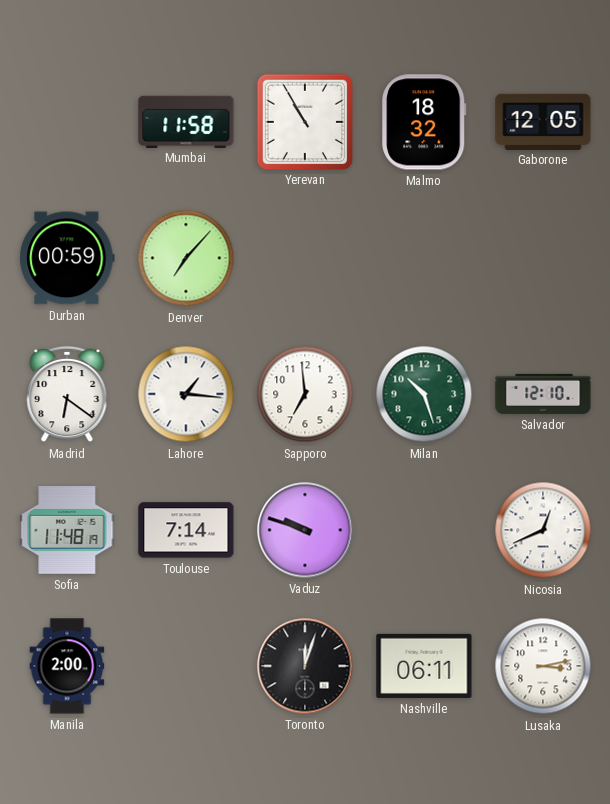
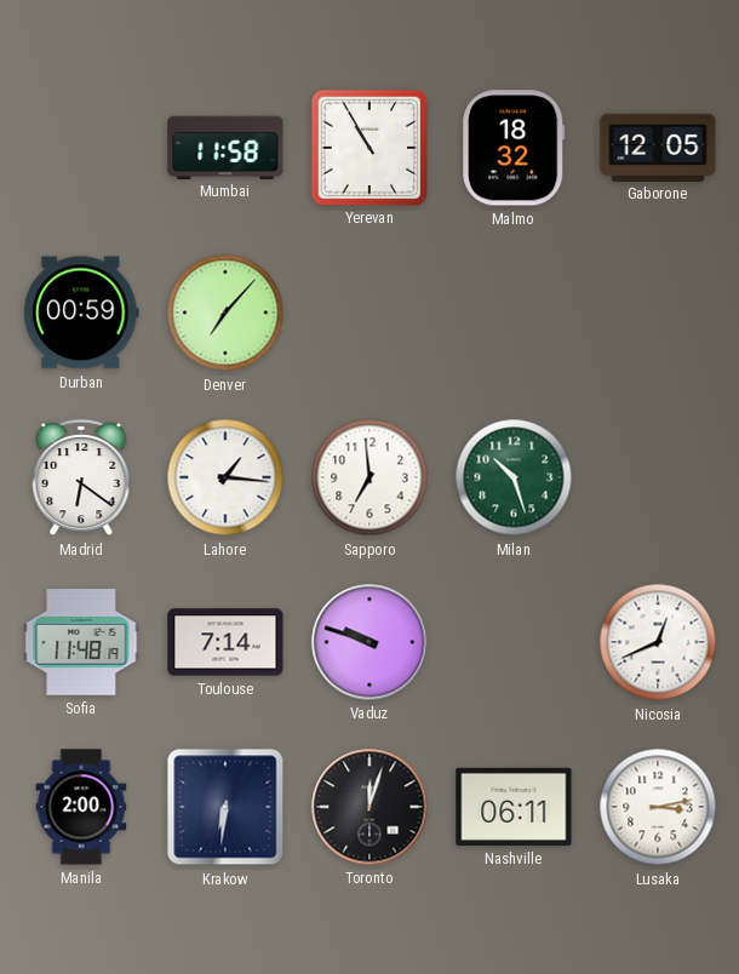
Salvador: 12:10 -> none
Krakow: none -> 6:31
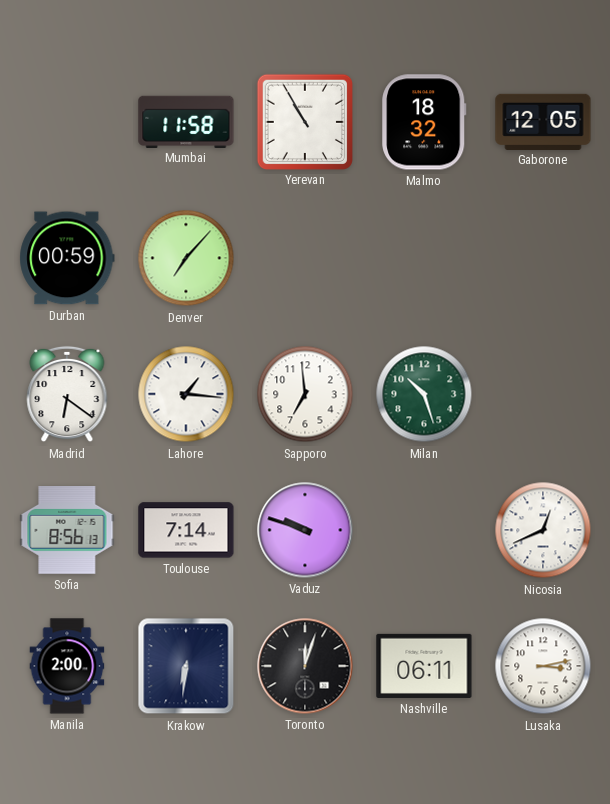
Sofia: 11:48 -> 8:56
